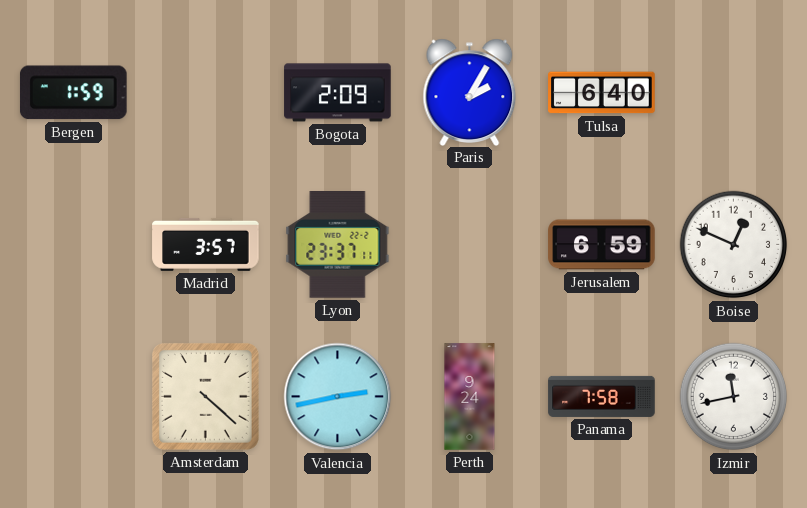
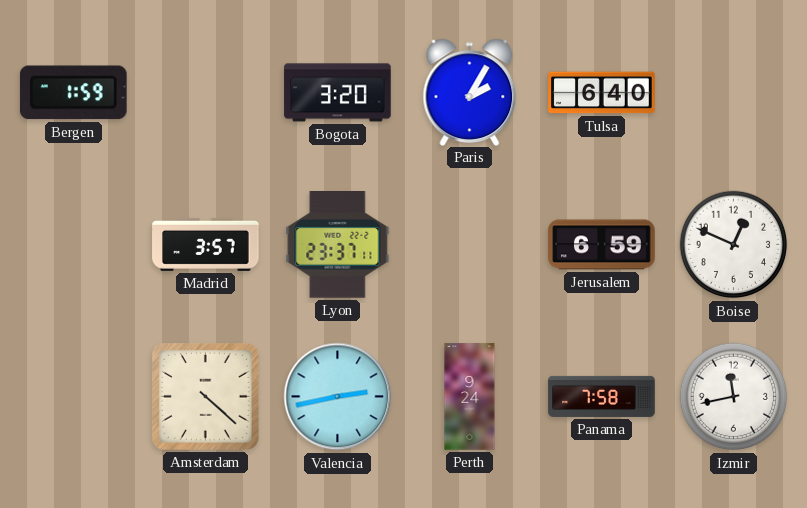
Bogota: 2:09 -> 3:20
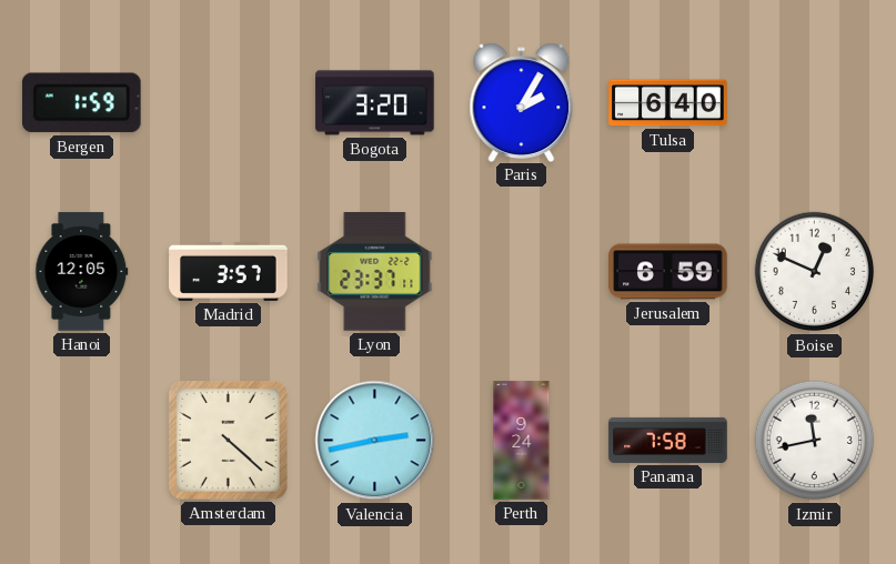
Hanoi: none -> 12:05
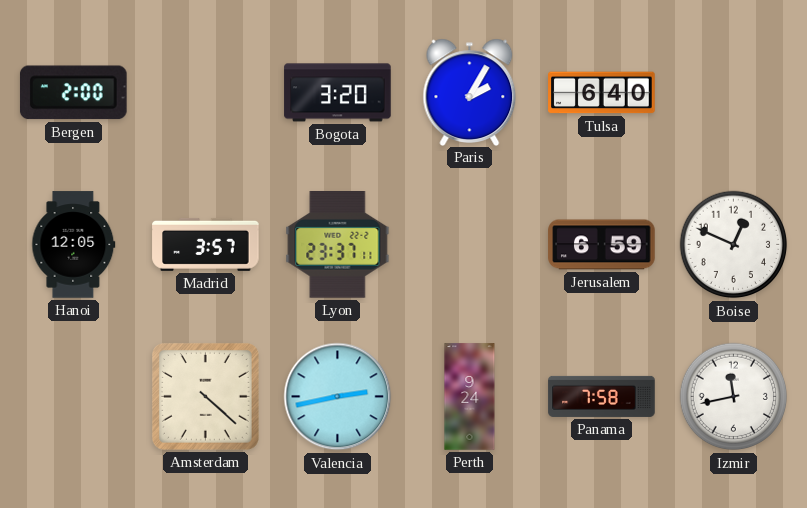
Bergen: 1:59 -> 2:00
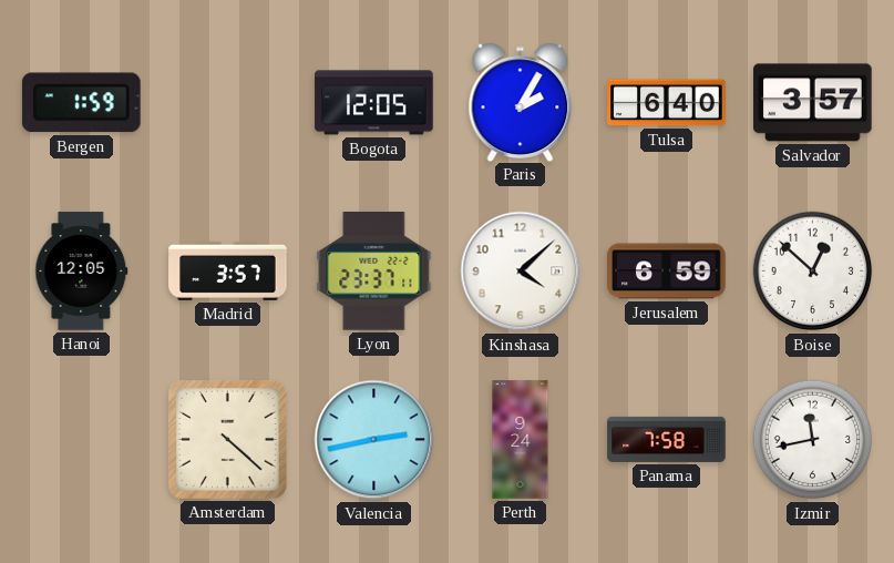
Bergen: 2:00 -> 1:59
Bogota: 3:20 -> 12:05
Salvador: none -> 3:57
Kinshasa: none -> 4:08
Boise: 12:49 -> 12:52
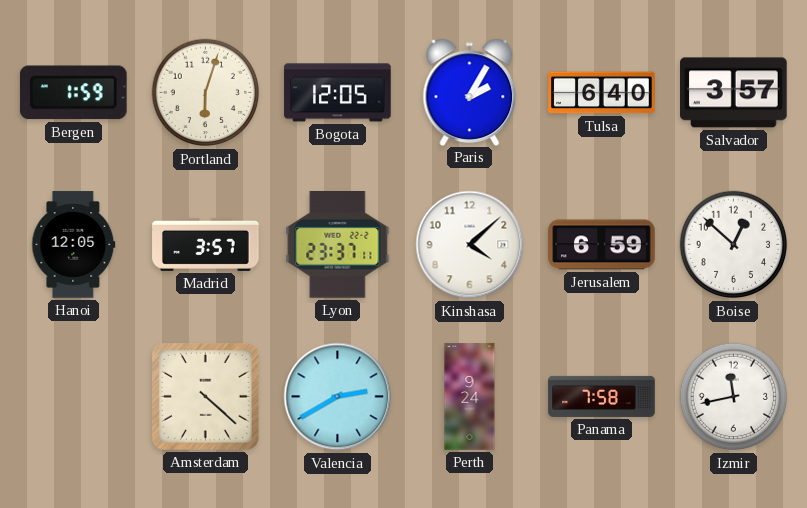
Portland: none -> 6:03
Valencia: 2:43 -> 2:40
